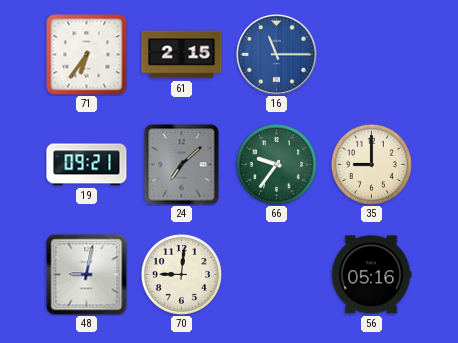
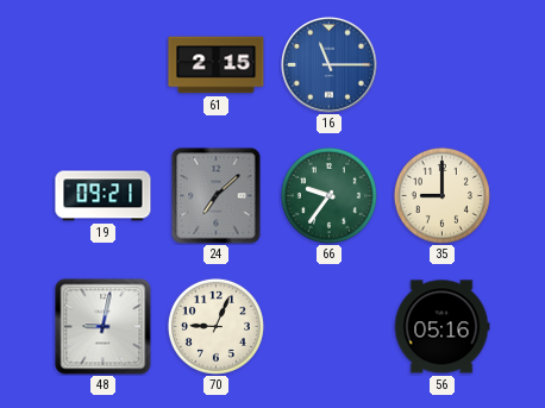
71: 6:36 -> none
70: 9:01 -> 9:04
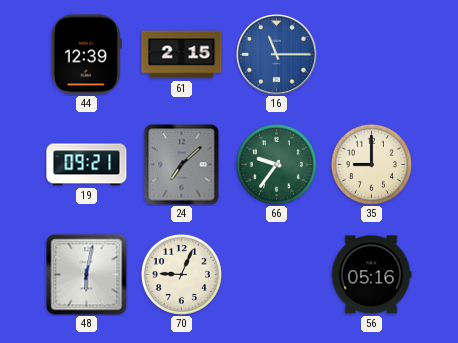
44: none -> 12:39
48: 9:02 -> 6:02
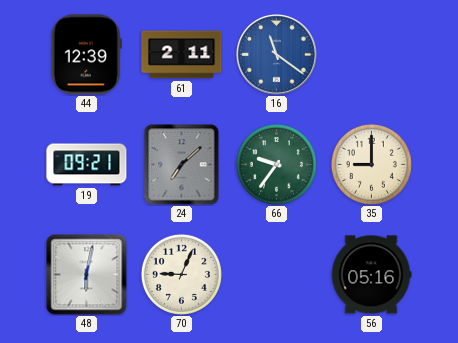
61: 2:15 -> 2:11
16: 11:15 -> 11:21
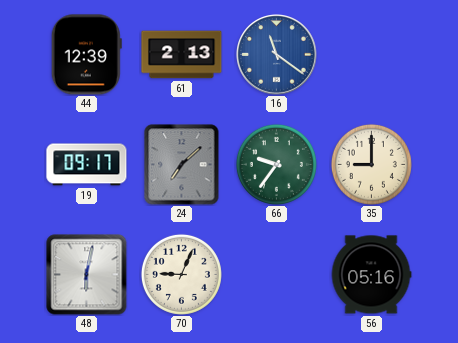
61: 2:11 -> 2:13
19: 09:21 -> 09:17
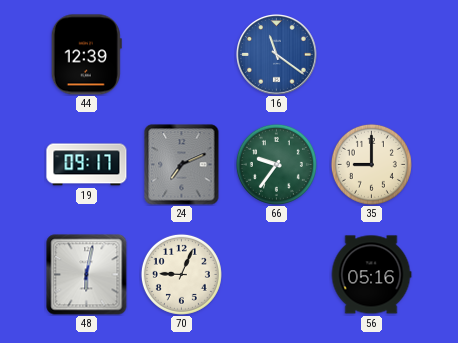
61: 2:13 -> none
24: 7:08 -> 7:11
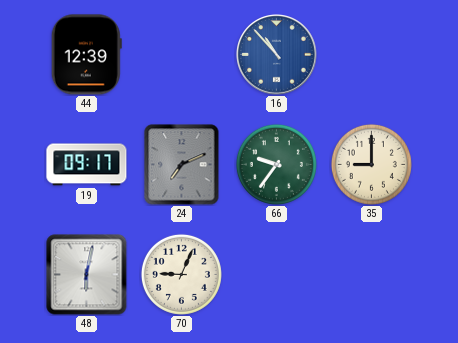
16: 11:21 -> 10:53
56: 05:16 -> none
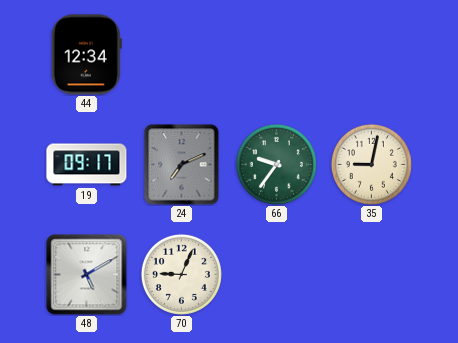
44: 12:39 -> 12:34
16: 10:53 -> none
35: 9:00 -> 9:02
48: 6:02 -> 5:10
